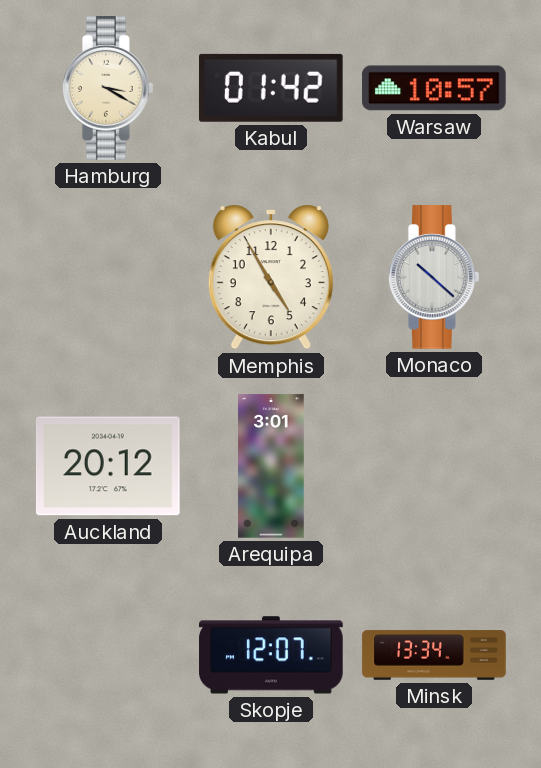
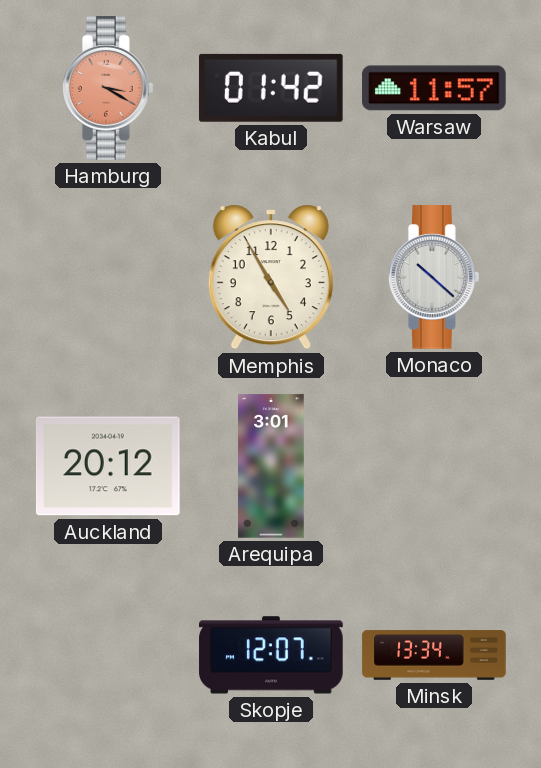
Hamburg dial: cream -> salmon
Warsaw: 10:57 -> 11:57
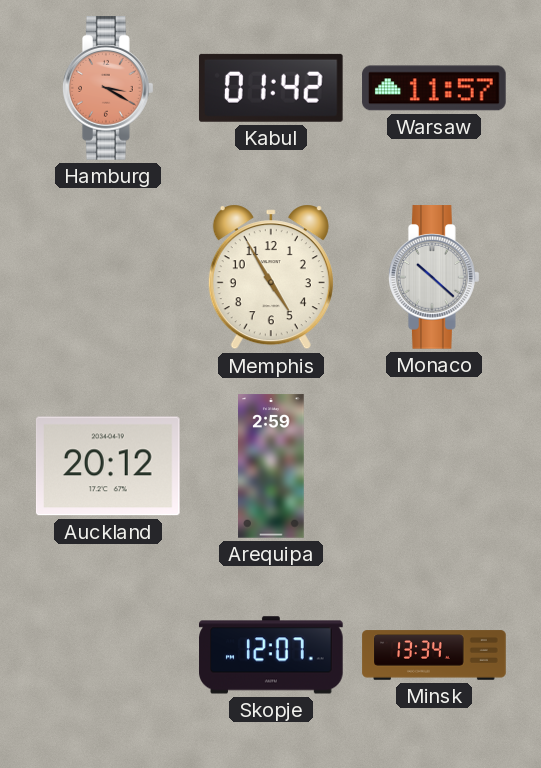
Arequipa: 3:01 -> 2:59
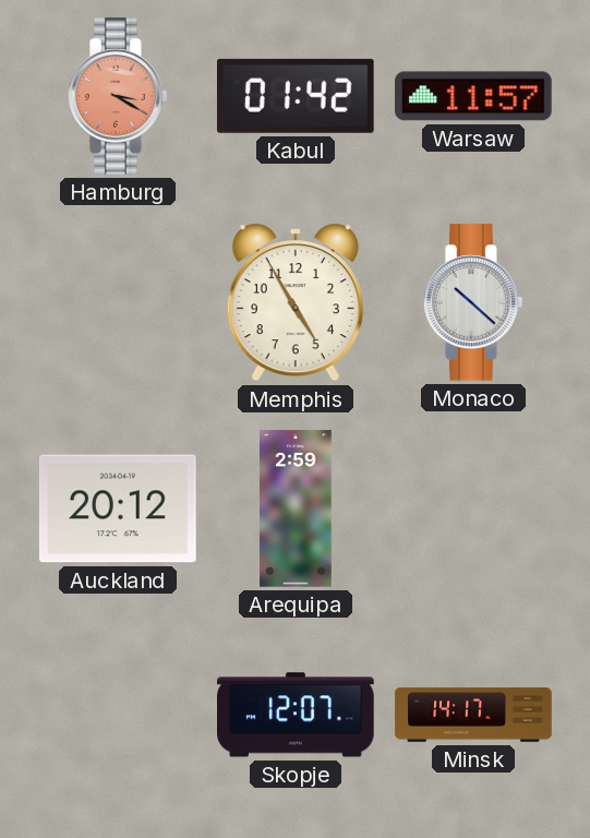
Minsk: 13:34 -> 14:17
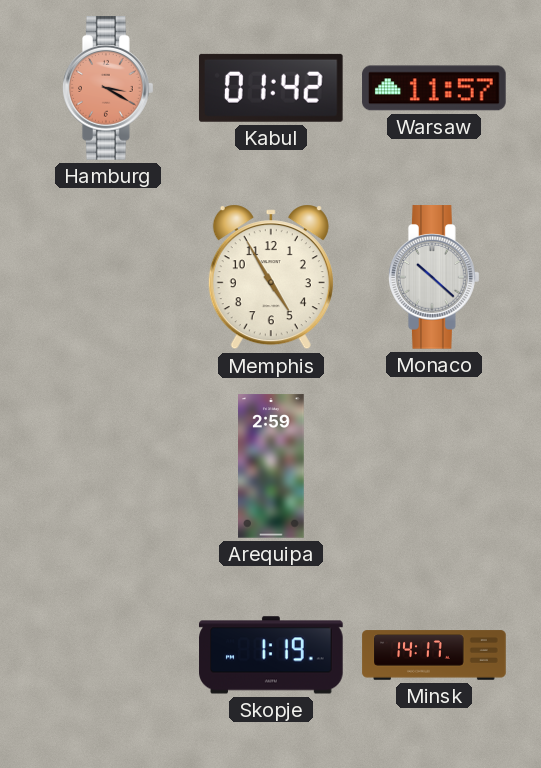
Auckland: 20:12 -> none
Skopje: 12:07 -> 1:19
